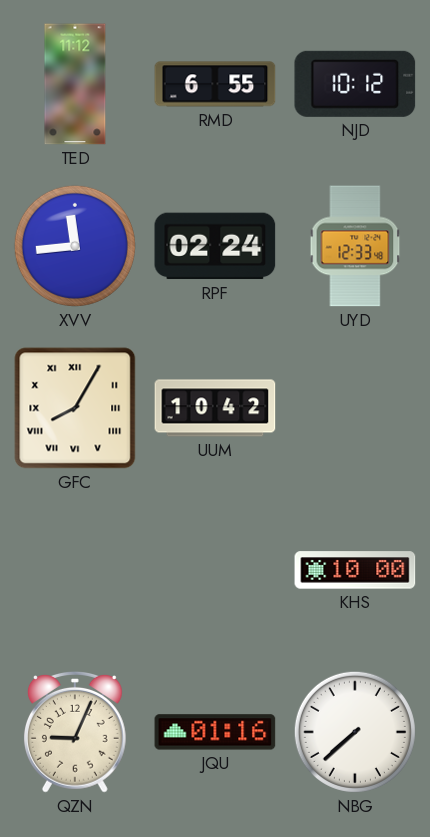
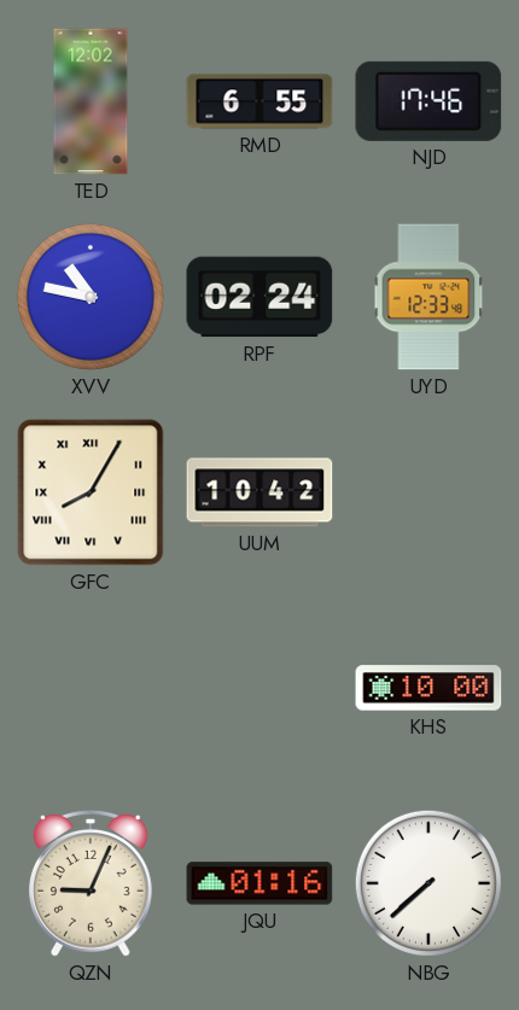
TED: 11:12 -> 12:02
NJD: 10:12 -> 17:46
XVV: 11:44 -> 10:47
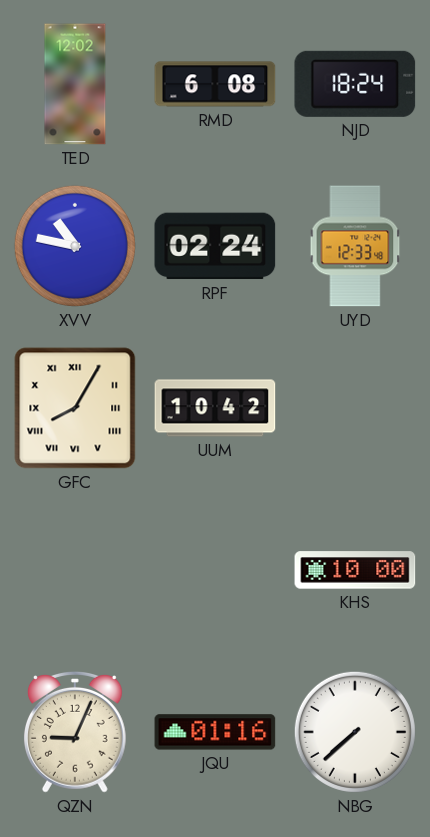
RMD: 6:55 -> 6:08
NJD: 17:46 -> 18:24
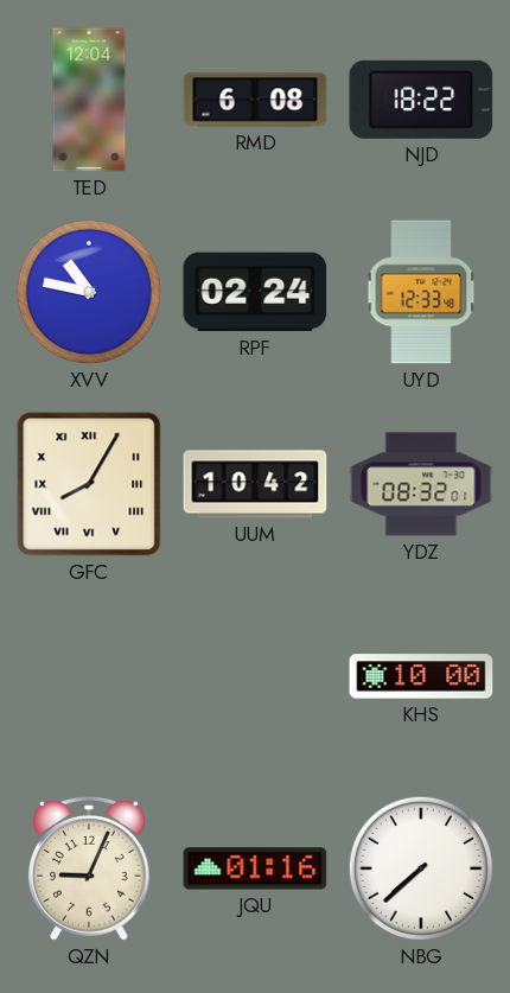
TED: 12:02 -> 12:04
NJD: 18:24 -> 18:22
YDZ: none -> 08:32
